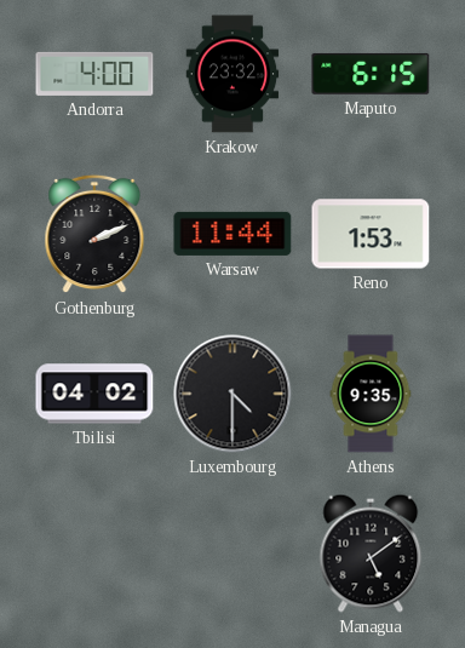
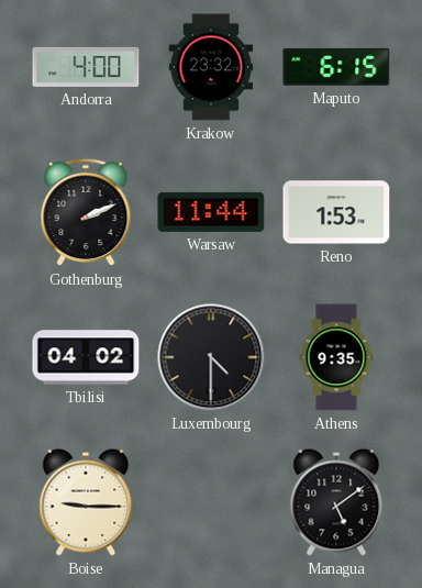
Boise: none -> 9:15
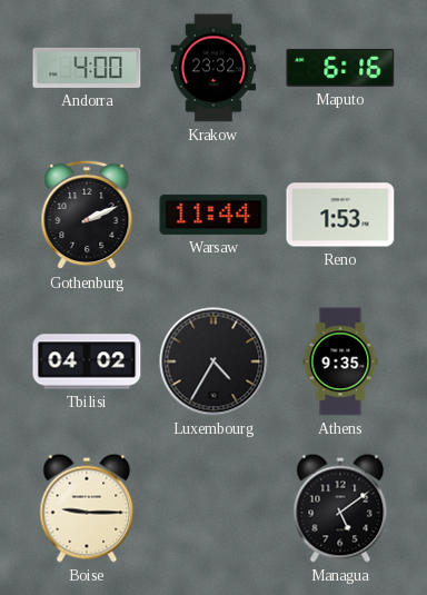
Maputo: 6:15 -> 6:16
Luxembourg: 4:30 -> 4:35
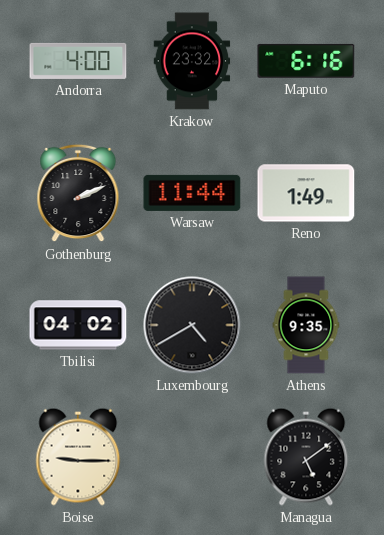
Reno: 1:53 -> 1:49
Luxembourg: 4:35 -> 4:40
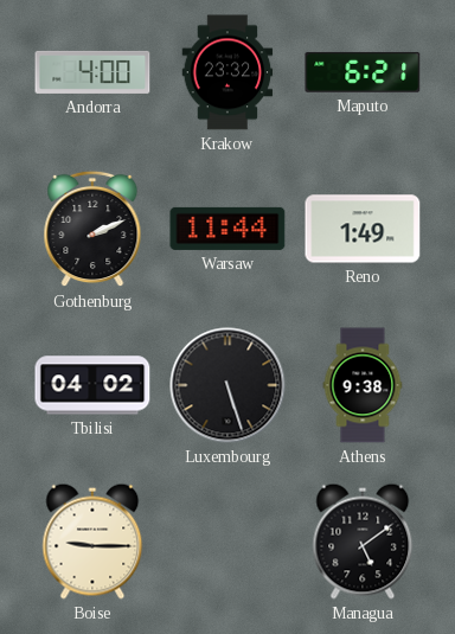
Maputo: 6:16 -> 6:21
Luxembourg: 4:40 -> 5:27
Athens: 9:35 -> 9:38
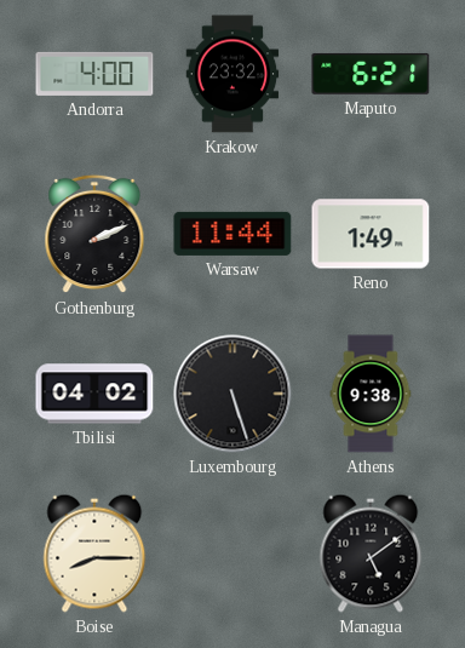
Boise: 9:15 -> 8:15
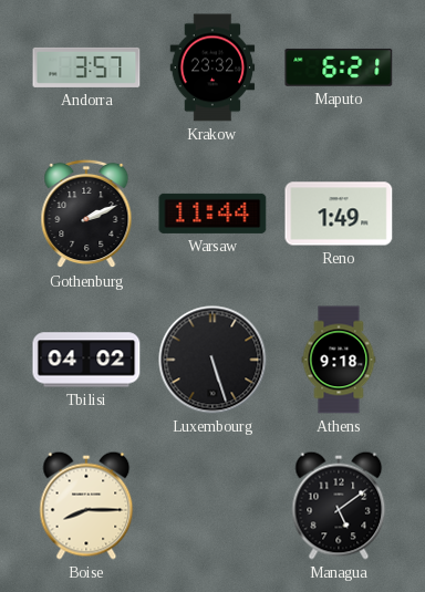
Andorra: 4:00 -> 3:57
Athens: 9:38 -> 9:18
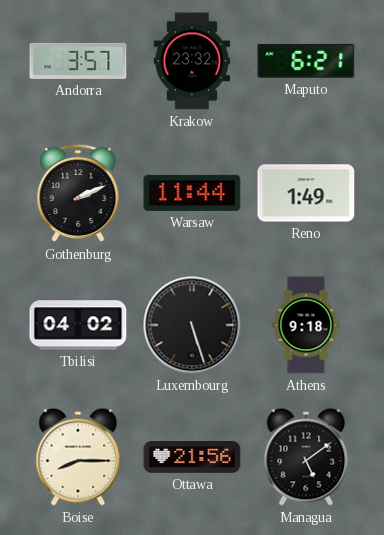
Ottawa: none -> 21:56
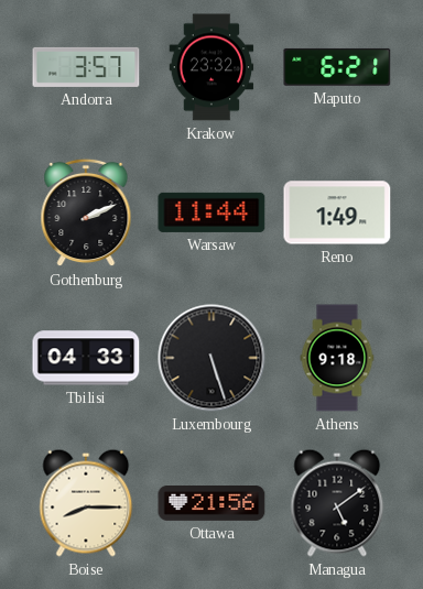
Tbilisi: 04:02 -> 04:33
